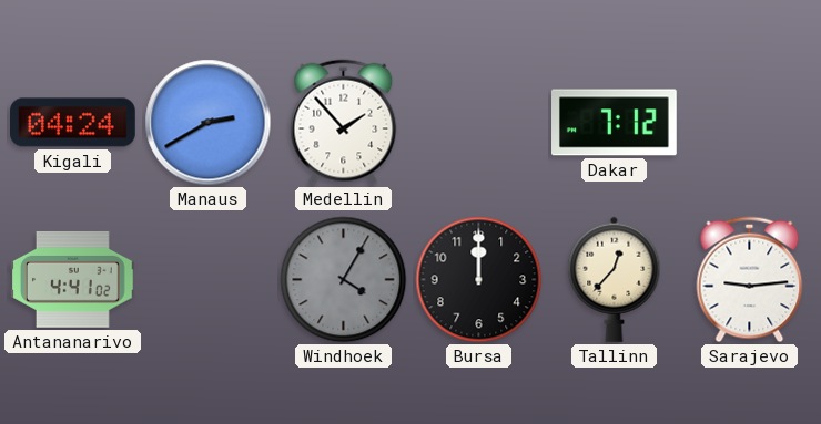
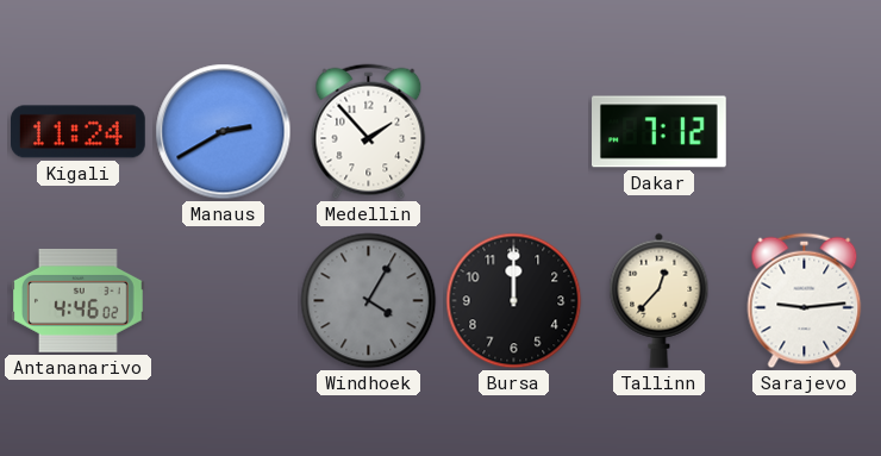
Kigali: 04:24 -> 11:24
Antananarivo: 4:41 -> 4:46
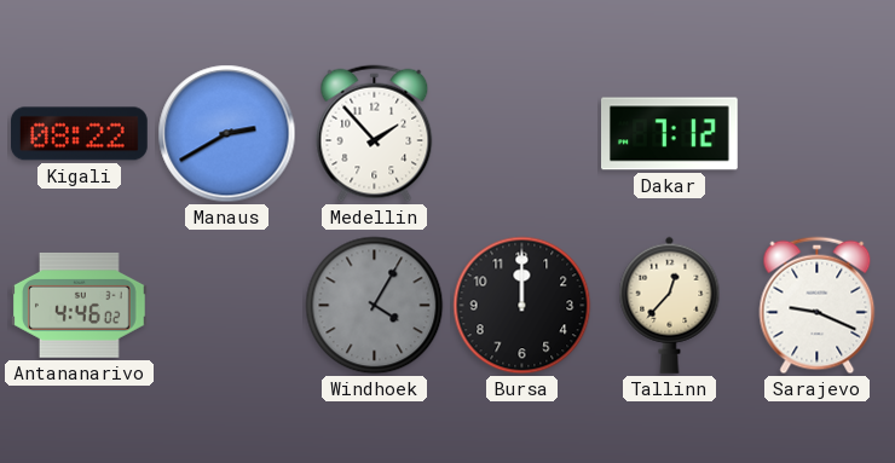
Kigali: 11:24 -> 08:22
Sarajevo: 9:14 -> 9:19
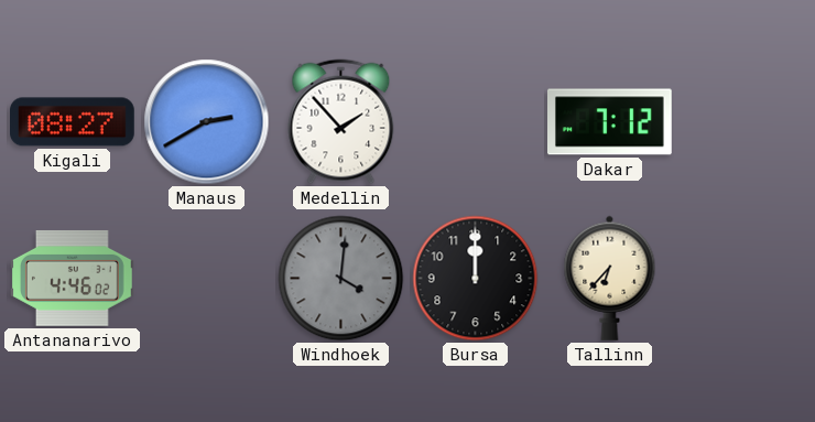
Kigali: 08:22 -> 08:27
Windhoek: 4:05 -> 4:01
Tallinn: 12:37 -> 6:37
Sarajevo: 9:19 -> none
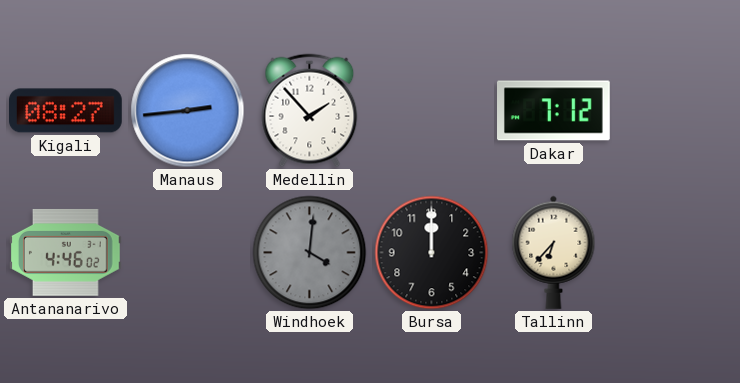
Manaus: 2:40 -> 2:44
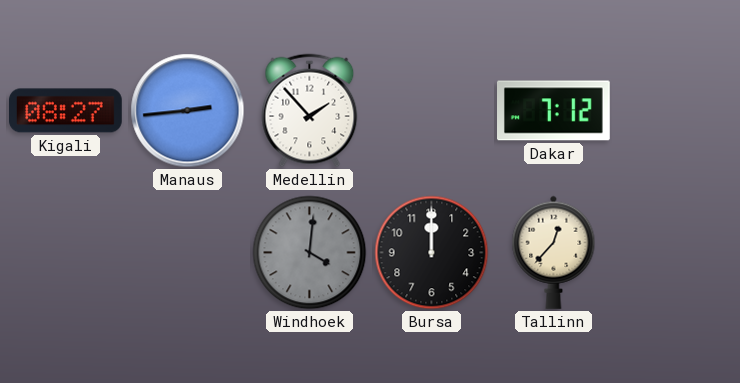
Antananarivo: 4:46 -> none
Tallinn: 6:37 -> 12:37
